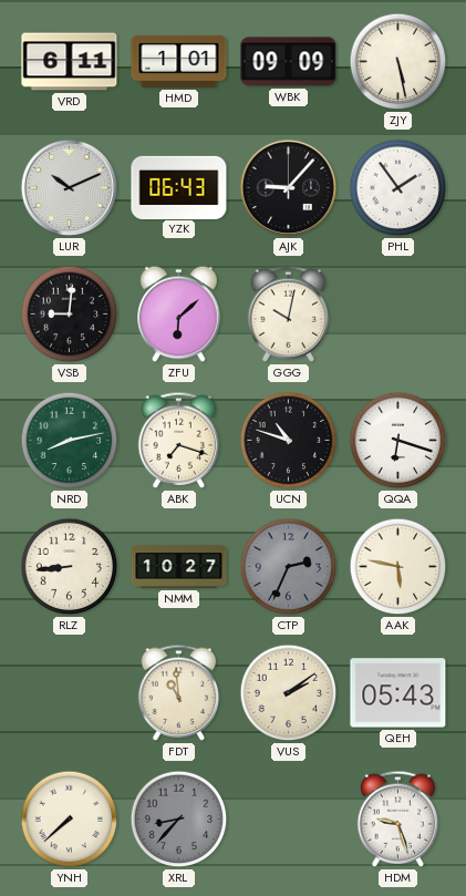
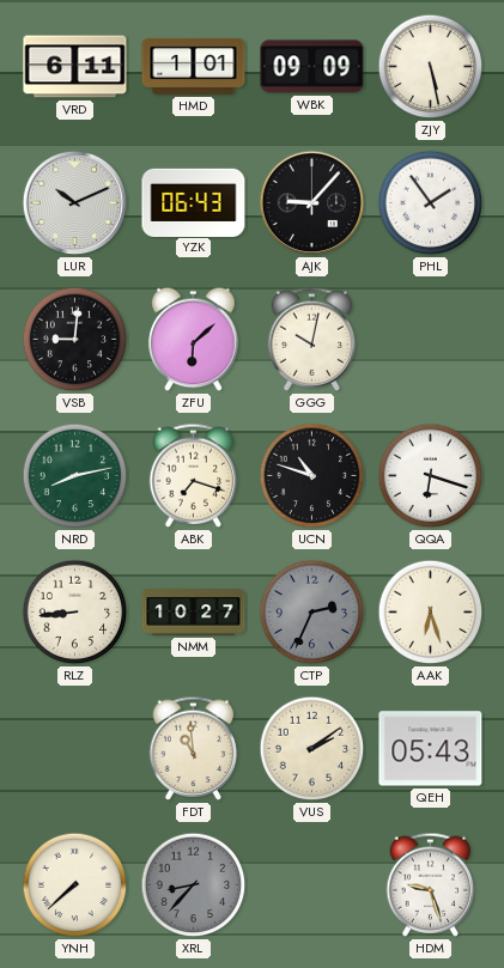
AAK: 5:47 -> 6:27
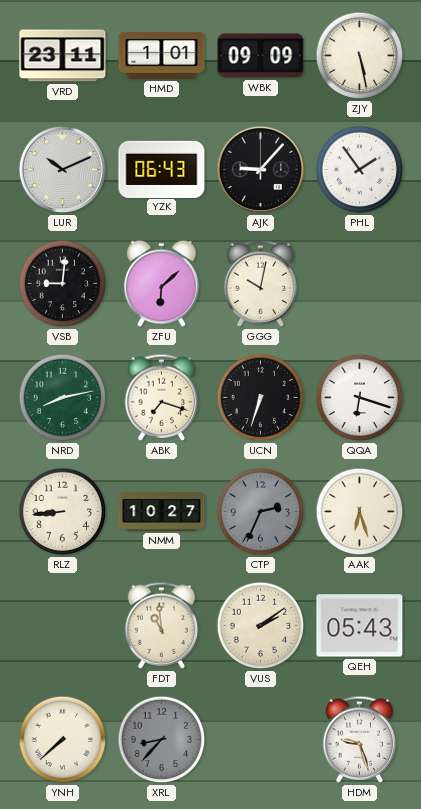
VRD: 6:11 -> 23:11
UCN: 10:48 -> 6:33
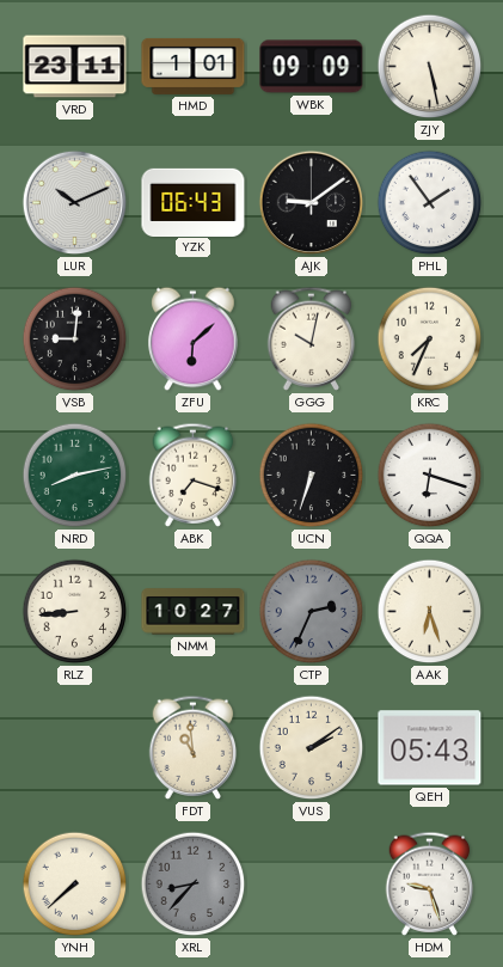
AJK: 9:07 -> 9:09
KRC: none -> 7:34
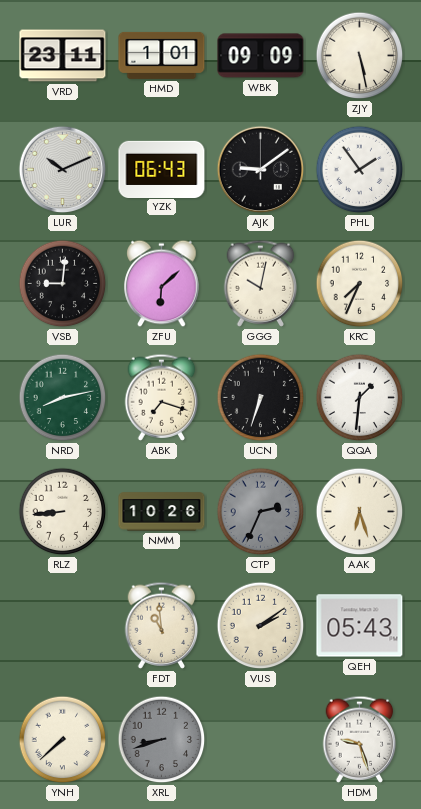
QQA: 6:18 -> 1:31
NMM: 10:27 -> 10:26
XRL: 8:37 -> 8:42
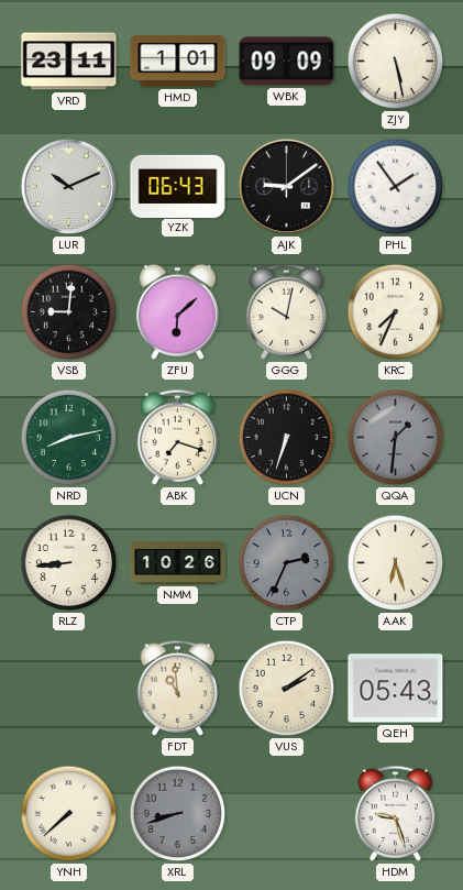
QQA dial: white -> grey
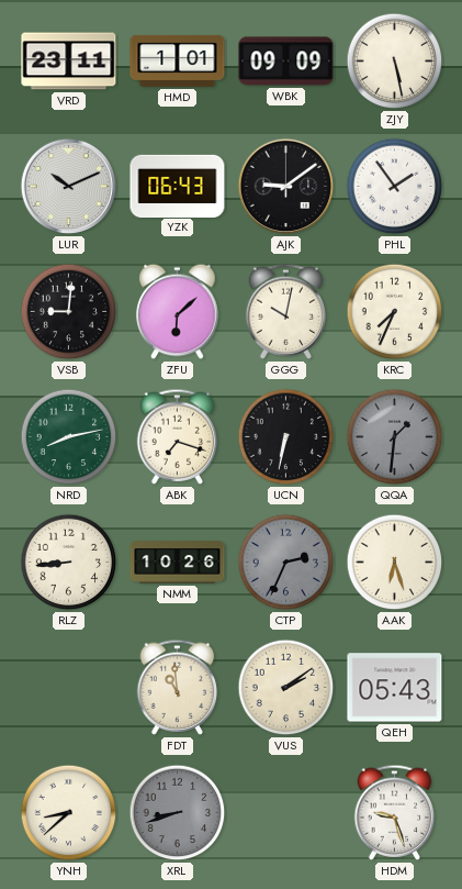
UCN: 6:33 -> 6:32
YNH: 7:38 -> 8:38
